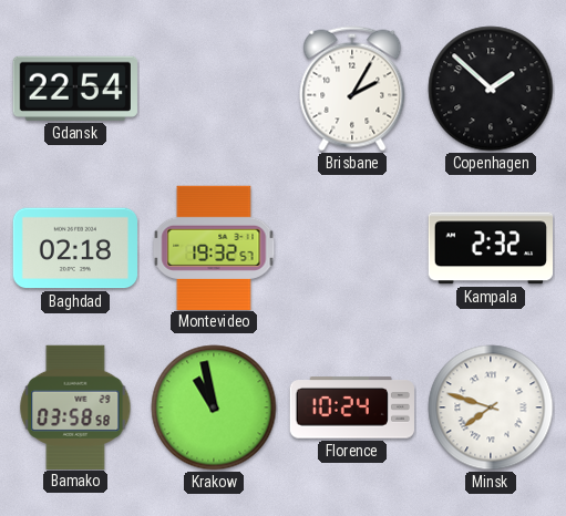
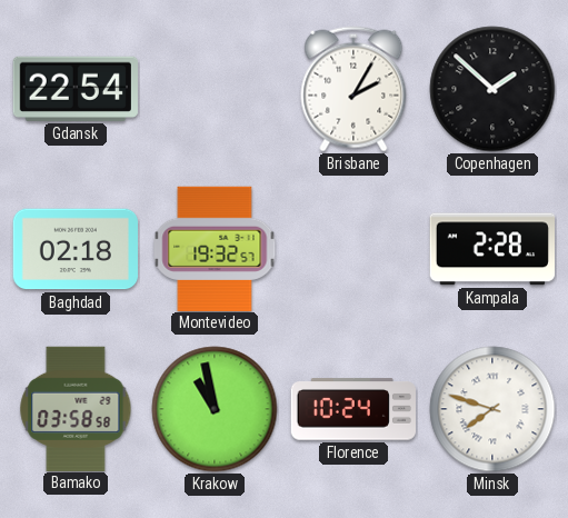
Kampala: 2:32 -> 2:28
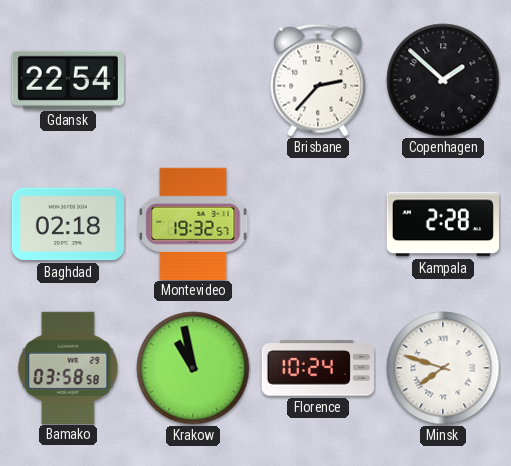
Brisbane: 2:05 -> 2:37
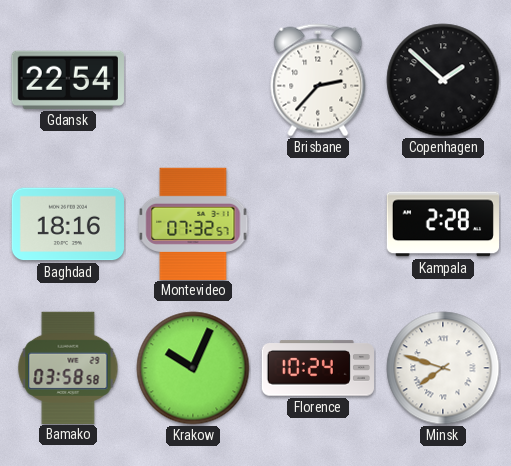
Baghdad: 02:18 -> 18:16
Montevideo: 19:32 -> 07:32
Krakow: 10:58 -> 10:04
